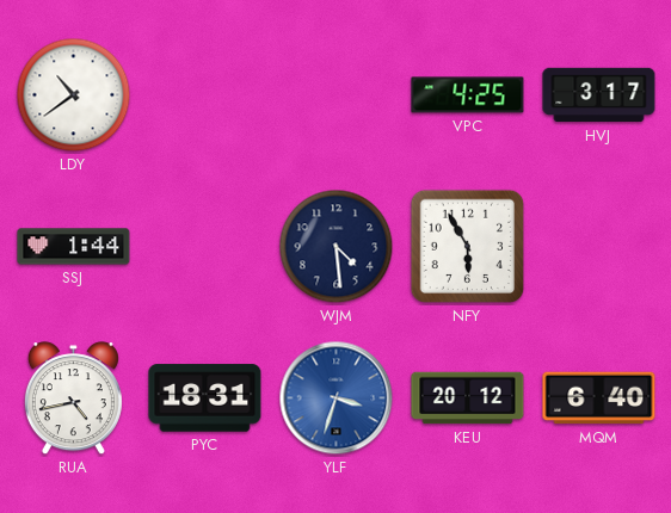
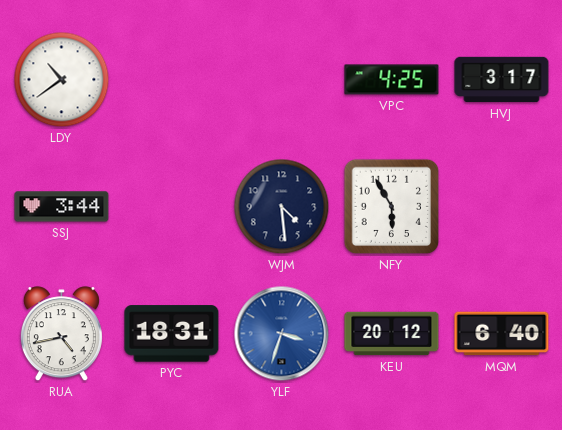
SSJ: 1:44 -> 3:44
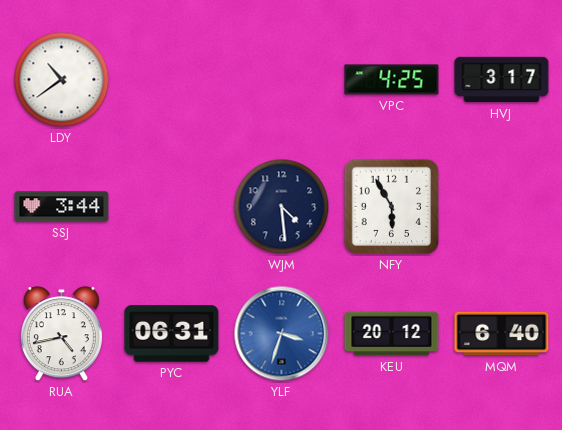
PYC: 18:31 -> 06:31
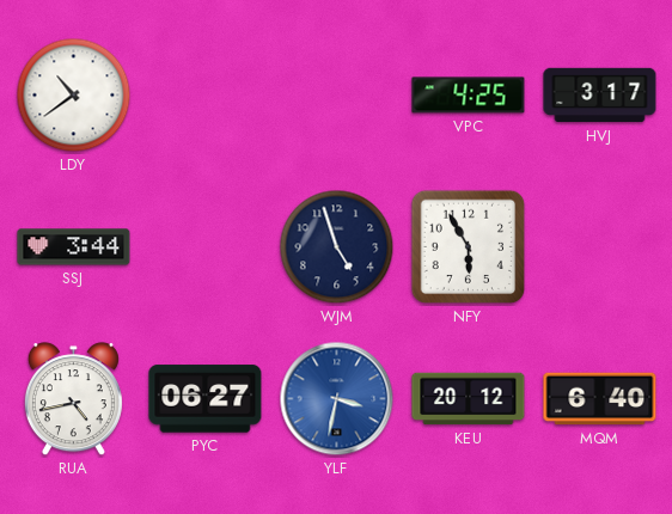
WJM: 4:29 -> 4:57
PYC: 06:31 -> 06:27
YLF: 3:33 -> 3:32
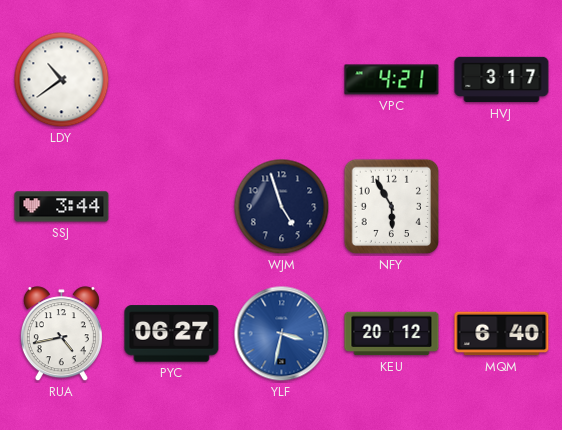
VPC: 4:25 -> 4:21
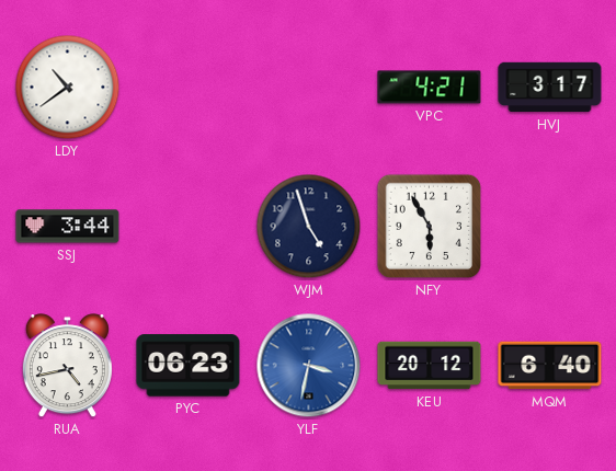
PYC: 06:27 -> 06:23
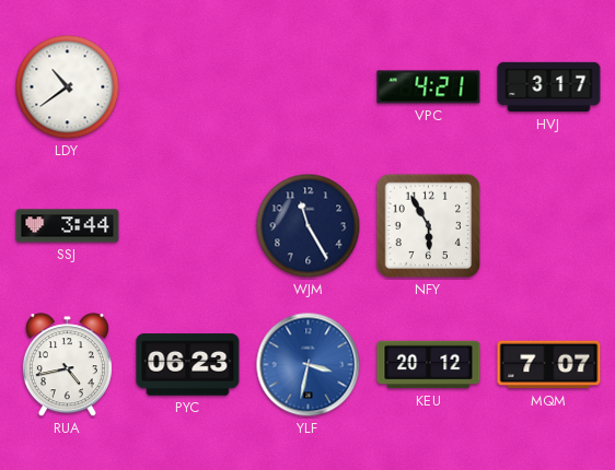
WJM: 4:57 -> 11:25
MQM: 6:40 -> 7:07
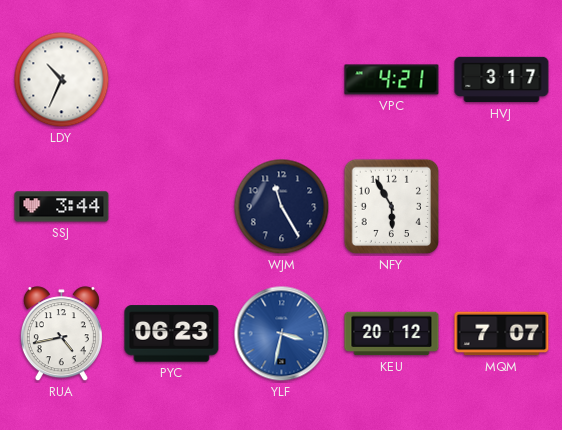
LDY: 10:39 -> 10:34
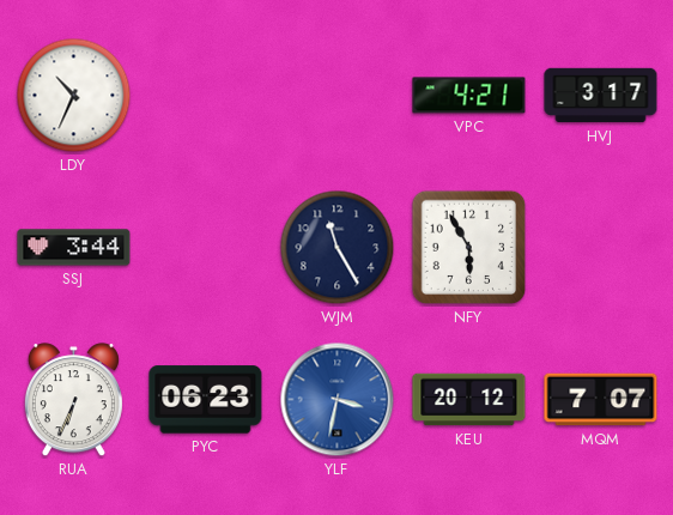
RUA: 4:43 -> 6:34
